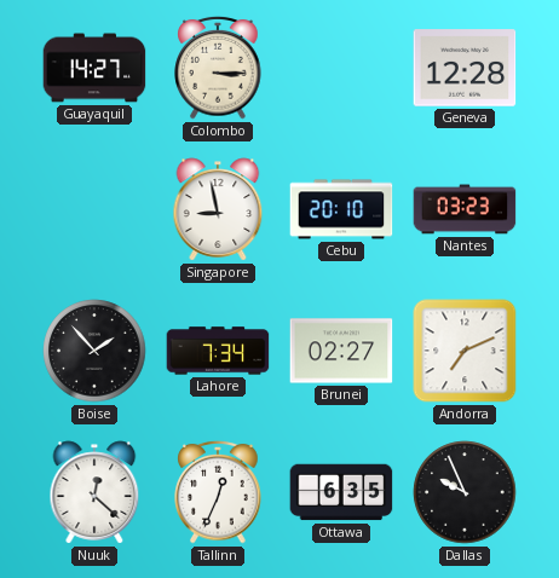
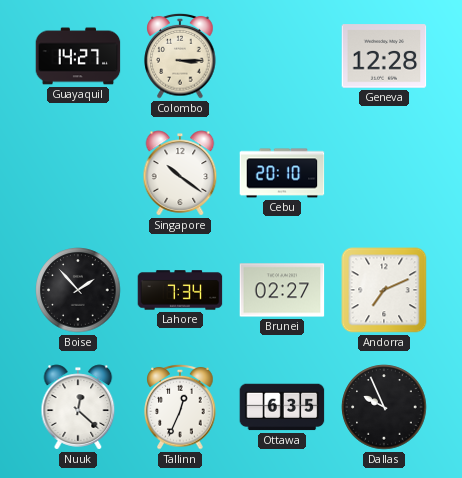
Singapore: 8:58 -> 10:21
Nantes: 03:23 -> none
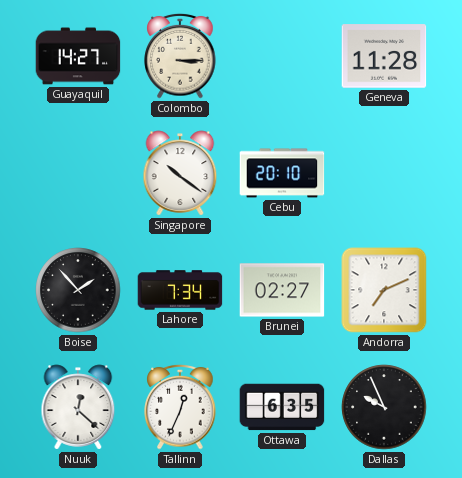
Geneva: 12:28 -> 11:28
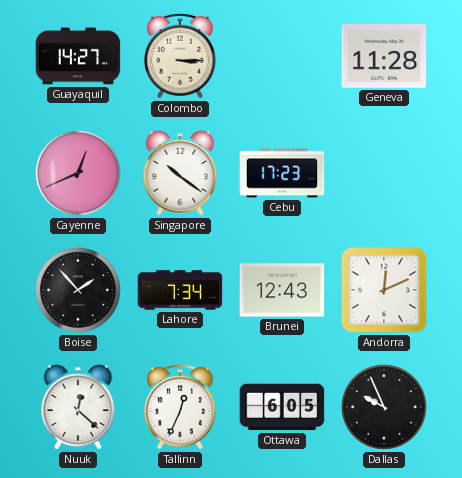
Cayenne: none -> 12:41
Cebu: 20:10 -> 17:23
Brunei: 02:27 -> 12:43
Andorra: 7:11 -> 12:11
Ottawa: 6:35 -> 6:05
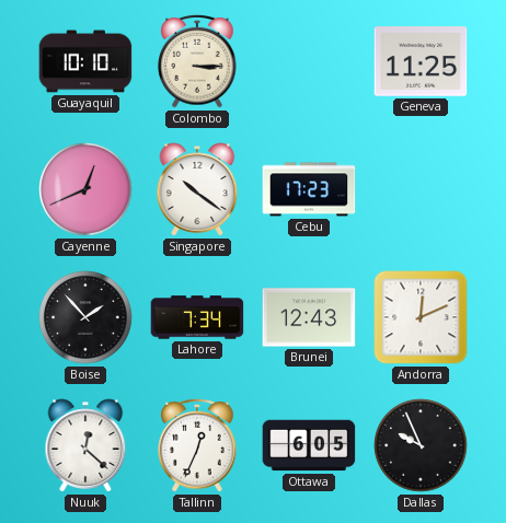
Guayaquil: 14:27 -> 10:10
Geneva: 11:28 -> 11:25
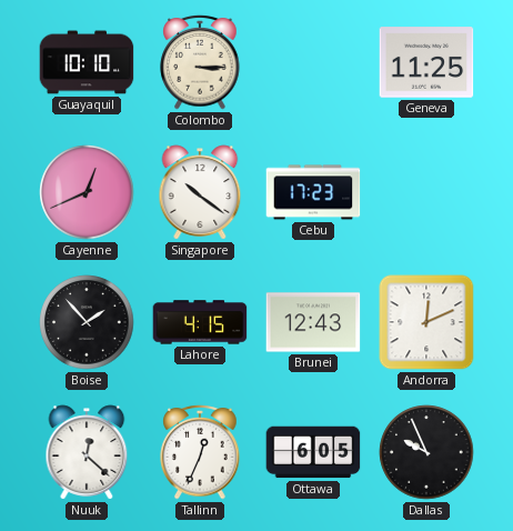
Lahore: 7:34 -> 4:15
